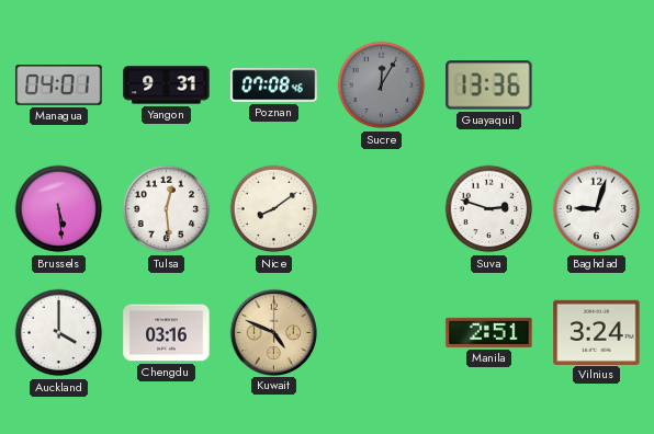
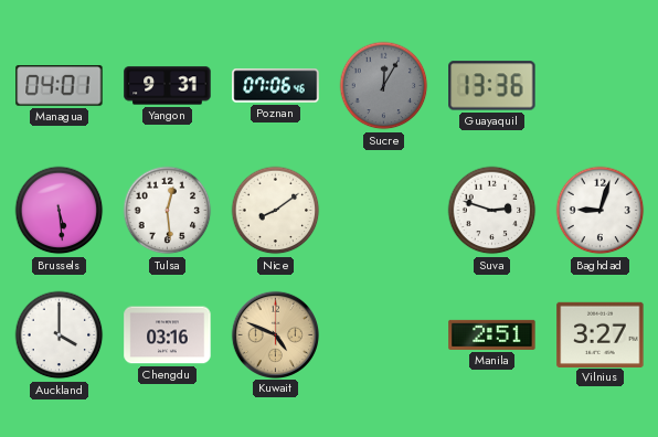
Poznan: 07:08 -> 07:06
Vilnius: 3:24 -> 3:27
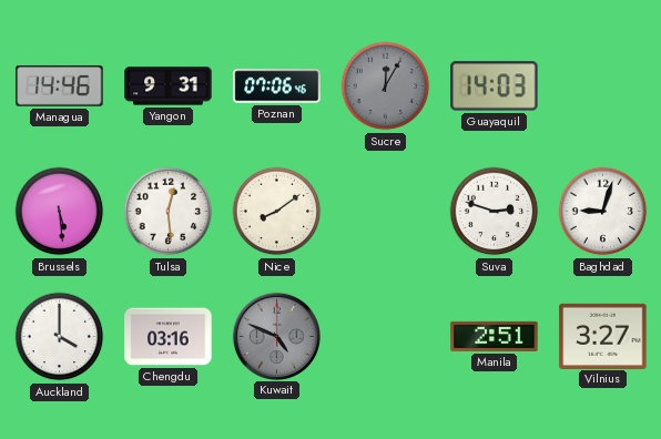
Managua: 04:01 -> 14:46
Guayaquil: 13:36 -> 14:03
Kuwait dial: champagne -> grey
